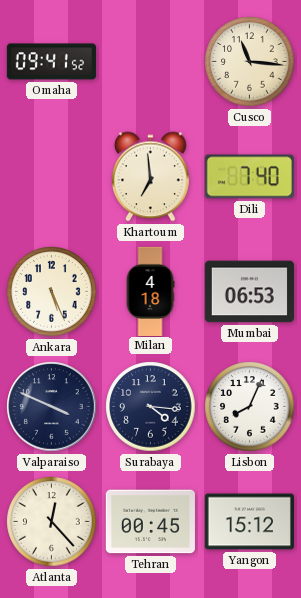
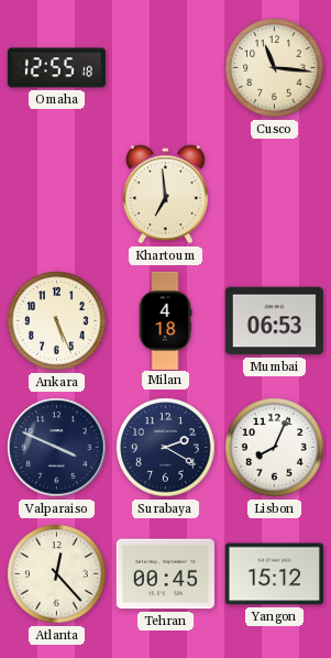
Omaha: 09:41 -> 12:55
Dili: 7:40 -> none
Surabaya: 4:16 -> 2:20
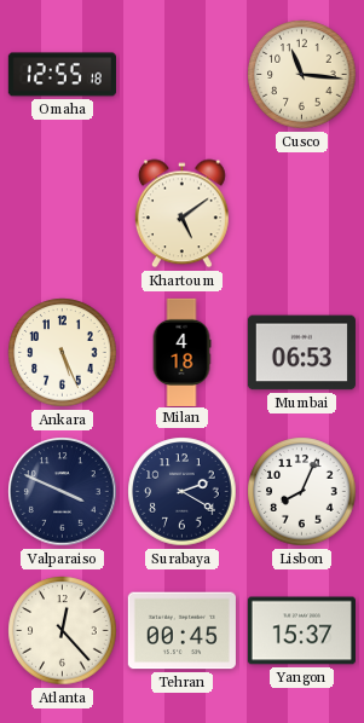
Khartoum: 6:59 -> 5:09
Yangon: 15:12 -> 15:37
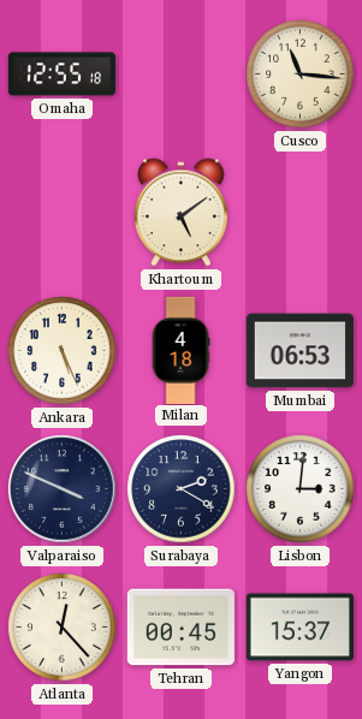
Lisbon: 8:04 -> 3:01
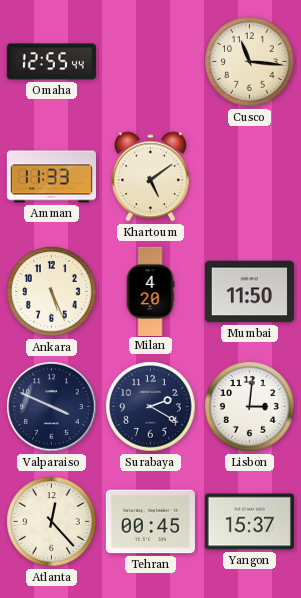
Omaha: 12:55:18 -> 12:55:44
Amman: none -> 11:33
Milan: 4:18 -> 4:20
Mumbai: 06:53 -> 11:50
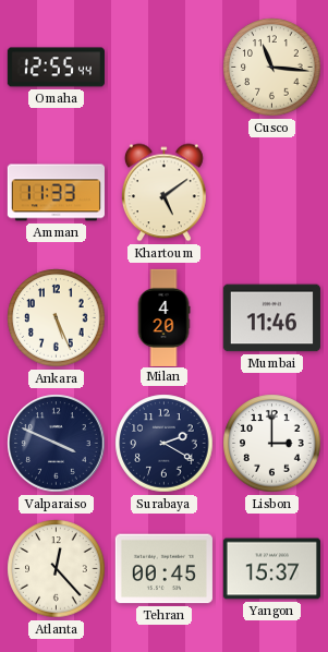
Mumbai: 11:50 -> 11:46
Lisbon: 3:01 -> 3:00
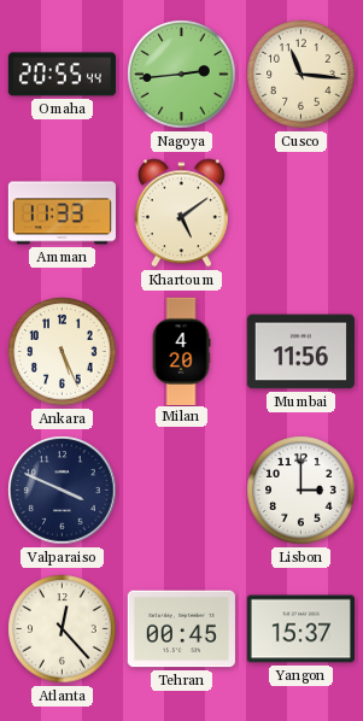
Omaha: 12:55 -> 20:55
Nagoya: none -> 2:44
Mumbai: 11:46 -> 11:56
Surabaya: 2:20 -> none
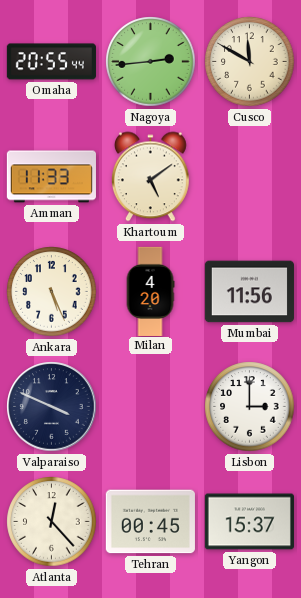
Cusco: 11:16 -> 11:50
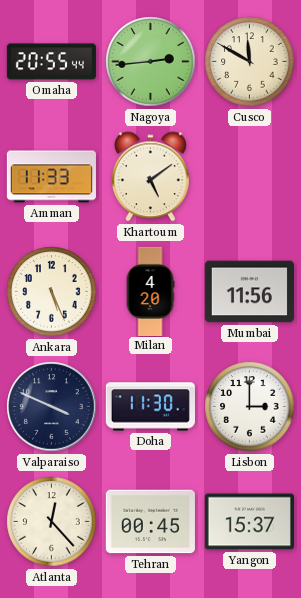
Doha: none -> 11:30
